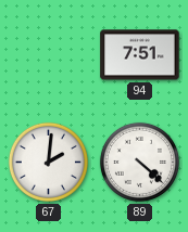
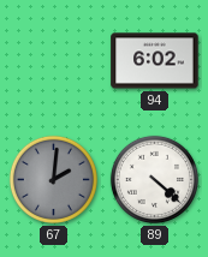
94: 7:51 -> 6:02
67 dial: white -> grey
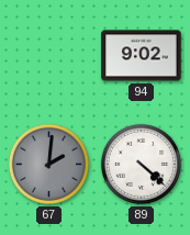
94: 6:02 -> 9:02
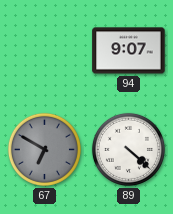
94: 9:02 -> 9:07
67: 2:01 -> 6:50
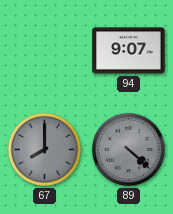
67: 6:50 -> 8:00
89 dial: white -> grey
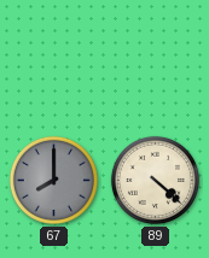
94: 9:07 -> none
89 dial: grey -> cream
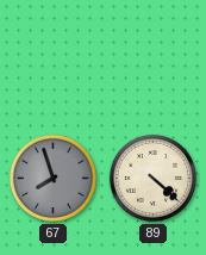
67: 8:00 -> 7:57
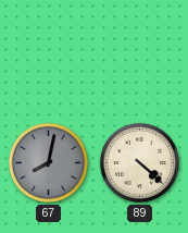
67: 7:57 -> 8:02
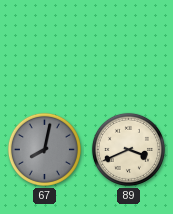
89: 4:22 -> 3:41
